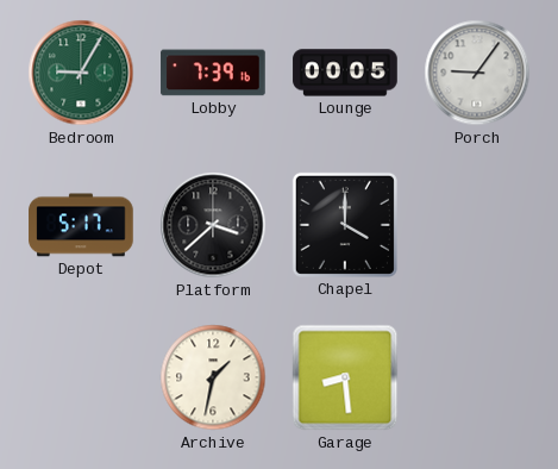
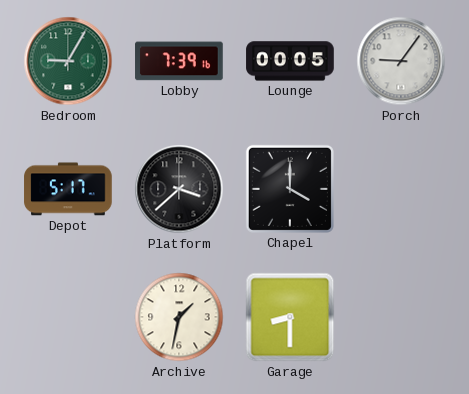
Garage: 8:29 -> 8:30
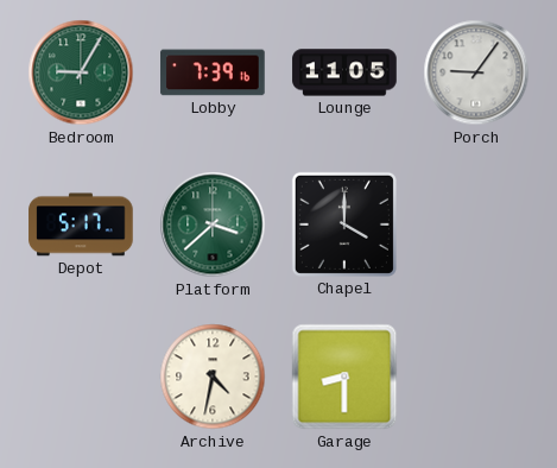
Lounge: 00:05 -> 11:05
Platform dial: black -> green
Archive: 1:32 -> 4:32
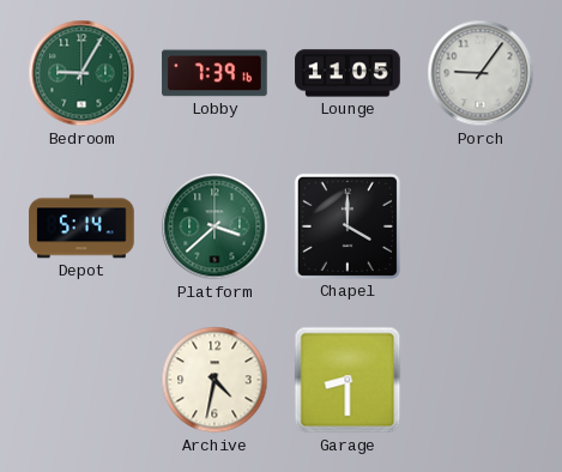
Depot: 5:17 -> 5:14
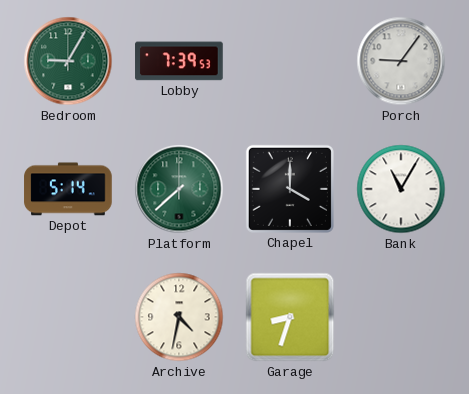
Lobby: 7:39:16 -> 7:39:53
Lounge: 11:05 -> none
Platform: 3:38 -> 7:38
Bank: none -> 11:05
Garage: 8:30 -> 8:33
